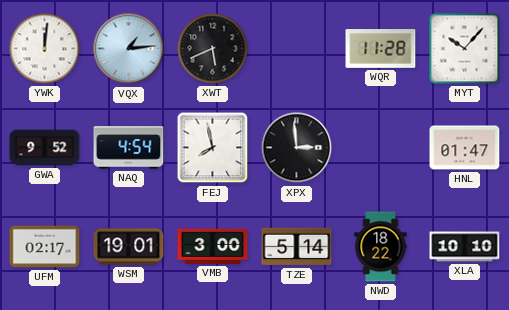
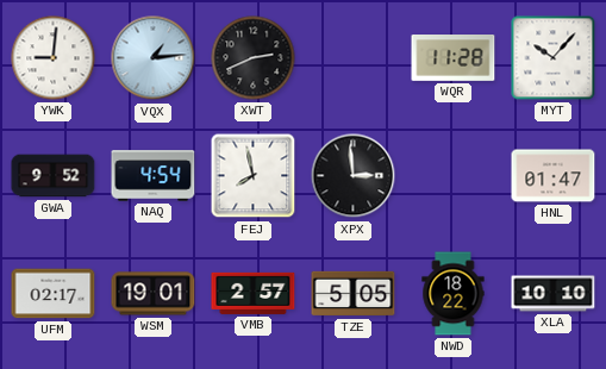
YWK: 12:01 -> 9:01
XWT: 5:41 -> 2:41
VMB: 3:00 -> 2:57
TZE: 5:14 -> 5:05
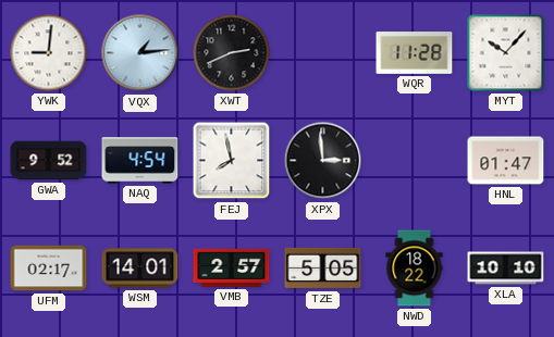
WSM: 19:01 -> 14:01
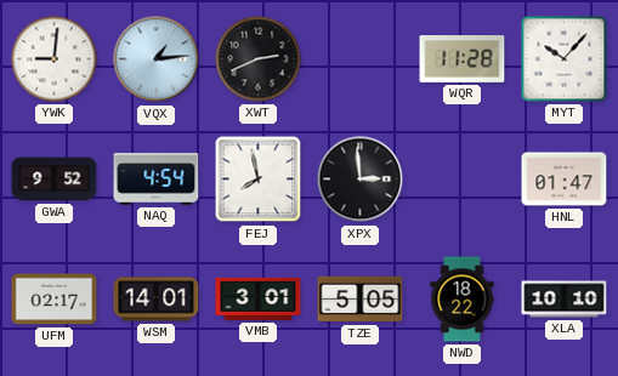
VMB: 2:57 -> 3:01
